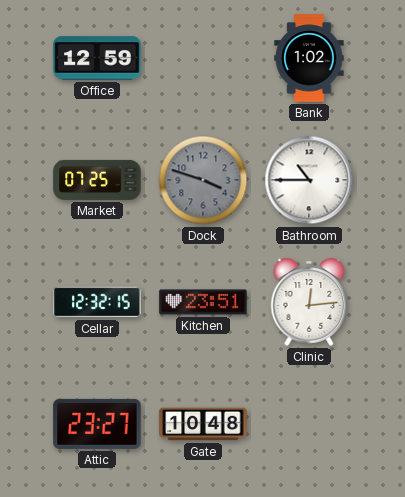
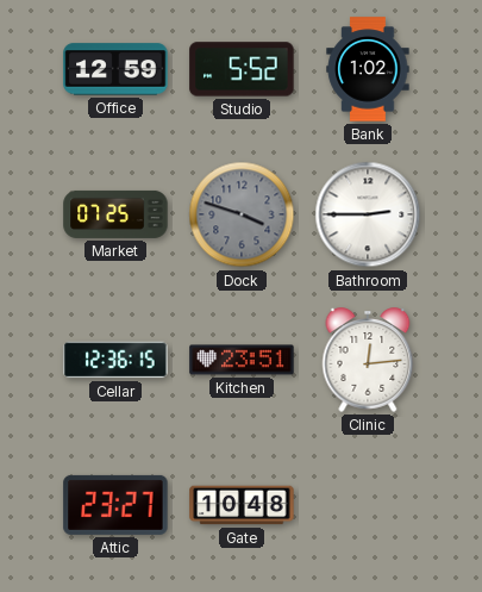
Studio: none -> 5:52
Bathroom: 10:45 -> 2:45
Cellar: 12:32 -> 12:36
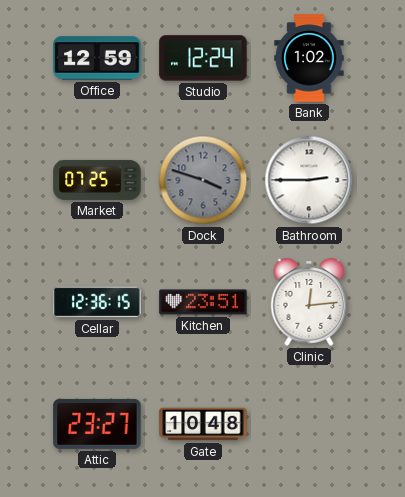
Studio: 5:52 -> 12:24
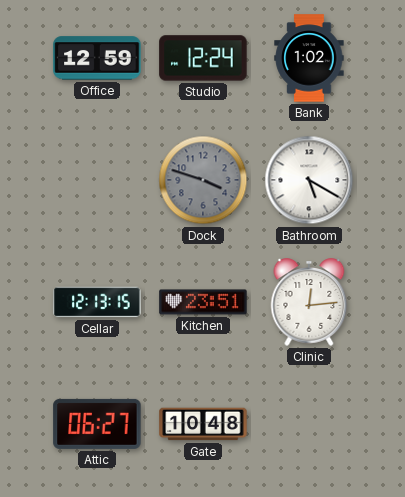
Market: 07:25 -> none
Bathroom: 2:45 -> 5:20
Cellar: 12:36 -> 12:13
Attic: 23:27 -> 06:27
